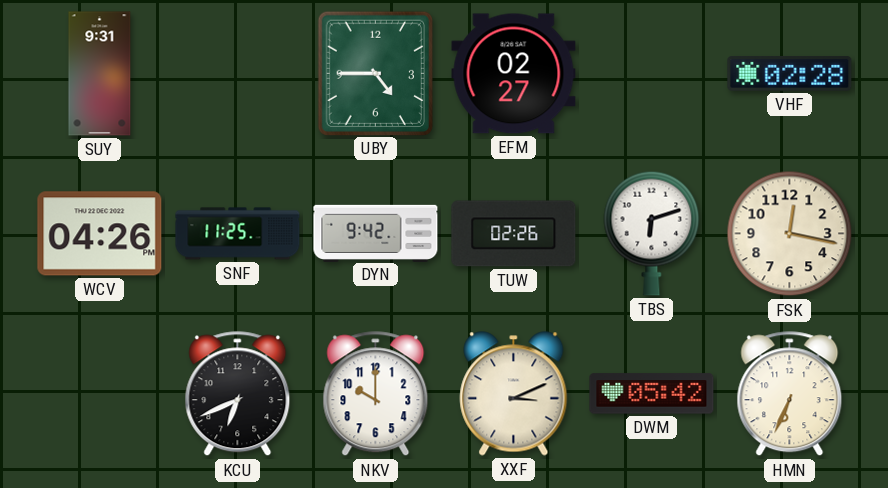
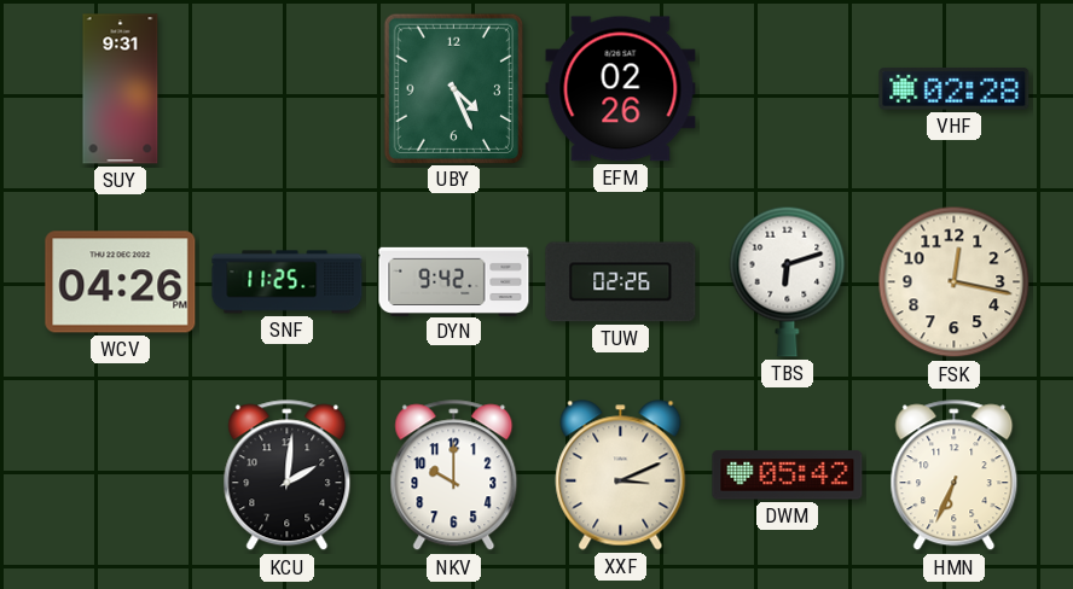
UBY: 4:45 -> 4:26
EFM: 02:27 -> 02:26
KCU: 6:41 -> 2:01
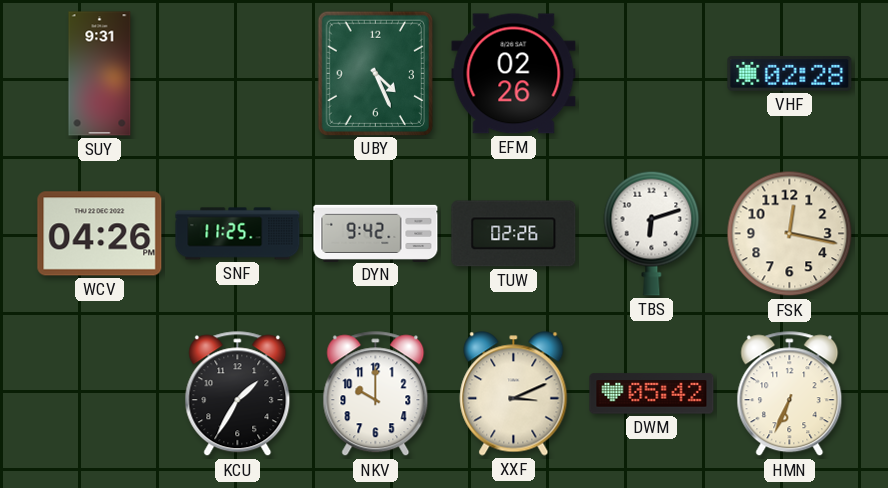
KCU: 2:01 -> 1:35
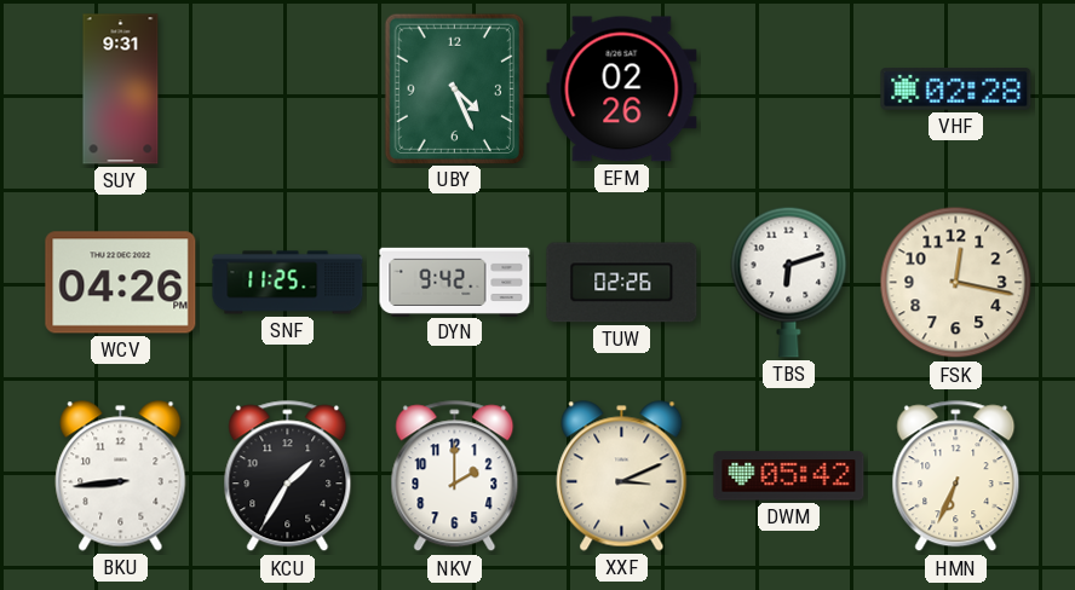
BKU: none -> 8:44
NKV: 10:00 -> 2:00
